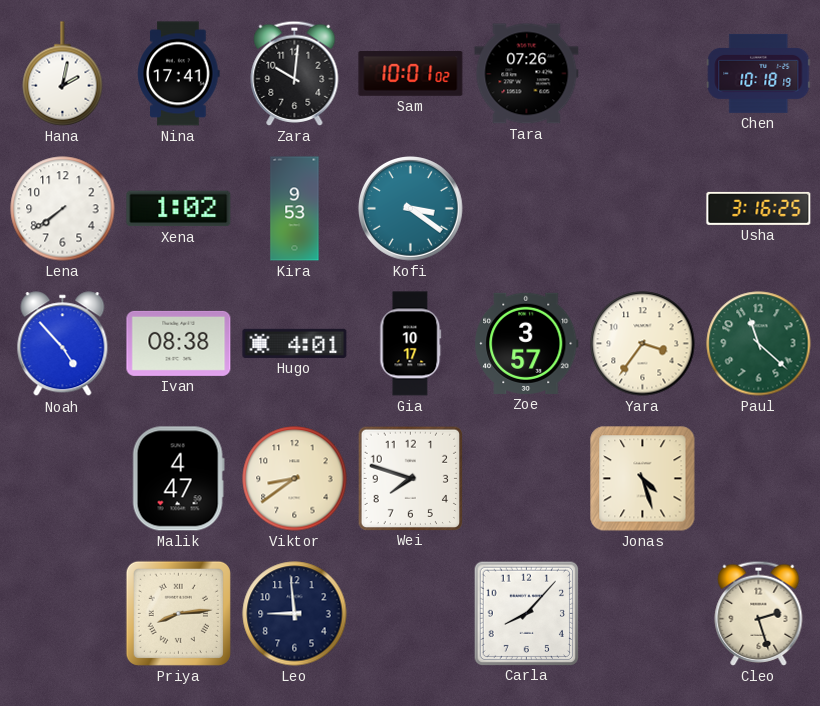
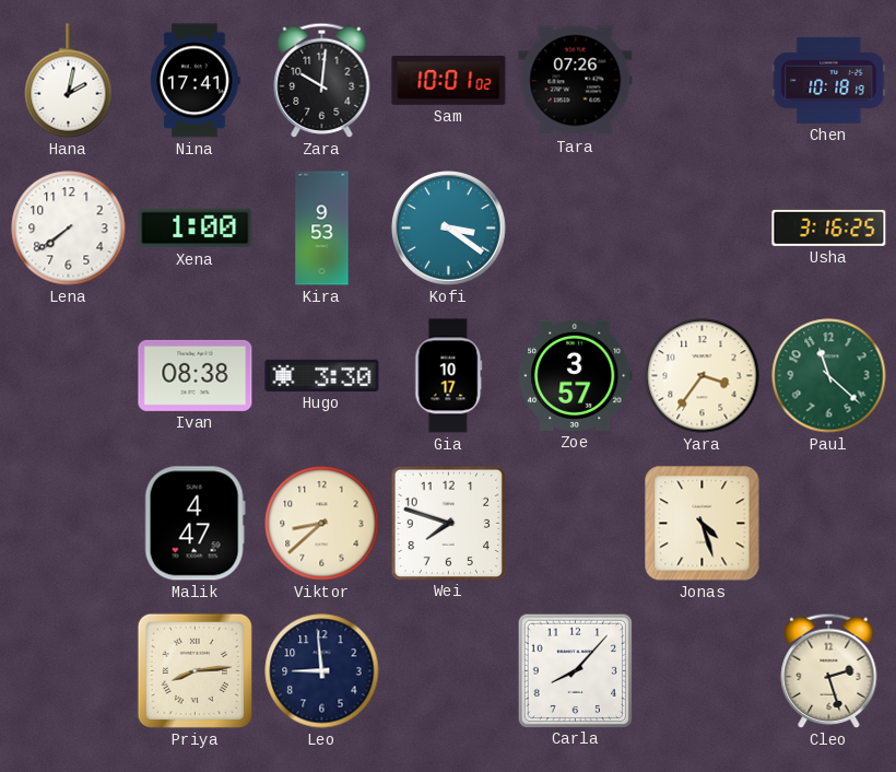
Xena: 1:02 -> 1:00
Noah: 4:53 -> none
Hugo: 4:01 -> 3:30
Viktor: 8:39 -> 8:38
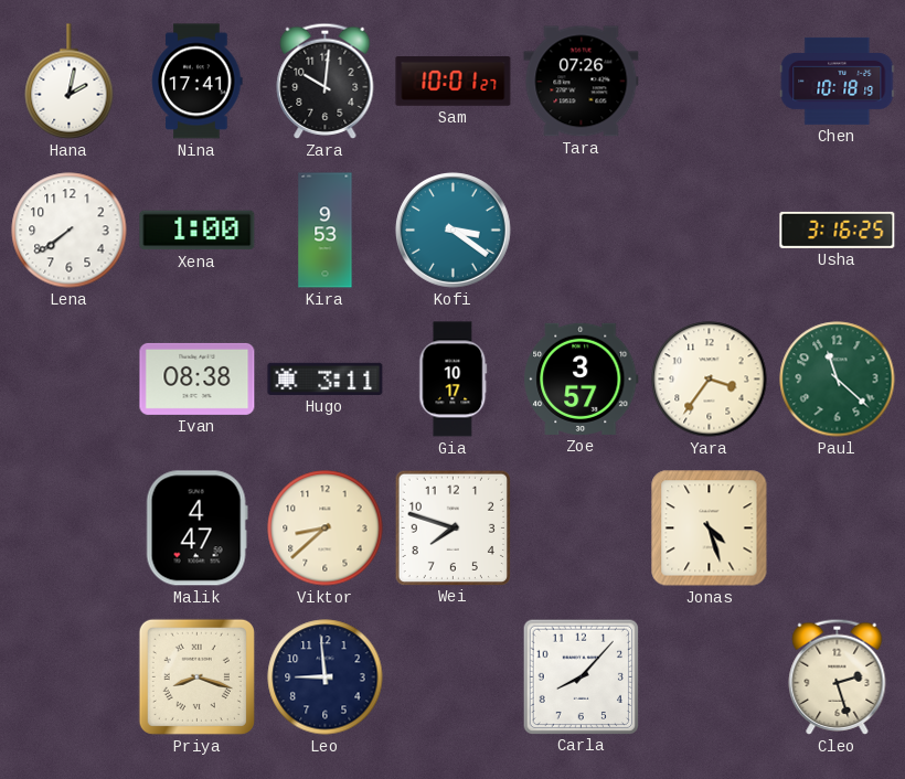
Sam: 10:01:02 -> 10:01:27
Hugo: 3:30 -> 3:11
Priya: 8:14 -> 8:18
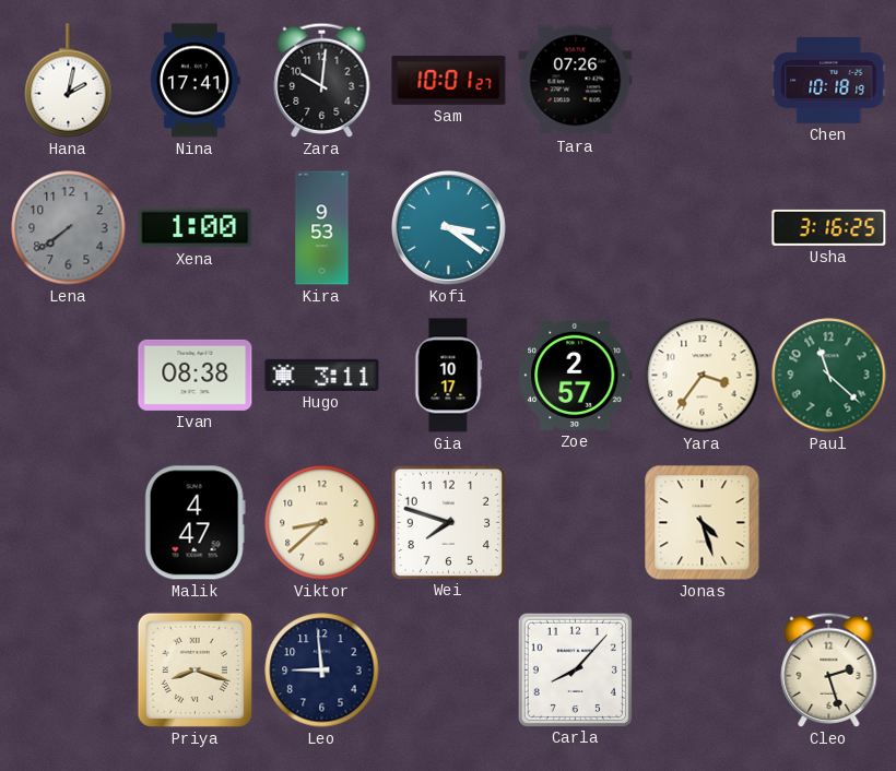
Lena dial: white -> grey
Zoe: 3:57 -> 2:57
